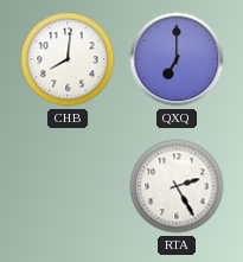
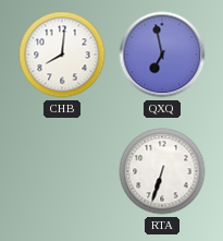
QXQ: 7:00 -> 6:58
RTA: 2:25 -> 6:33
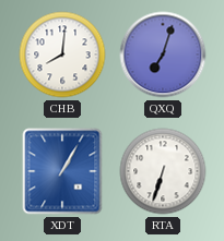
QXQ: 6:58 -> 7:03
XDT: none -> 1:05
